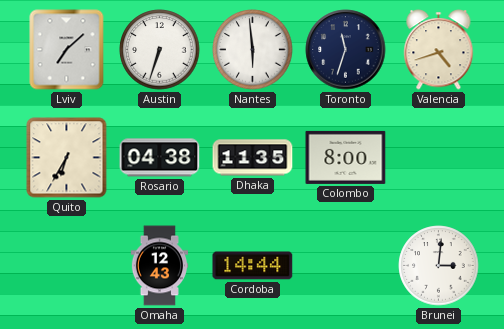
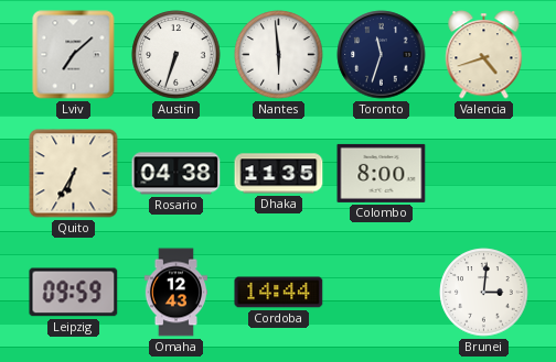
Leipzig: none -> 09:59
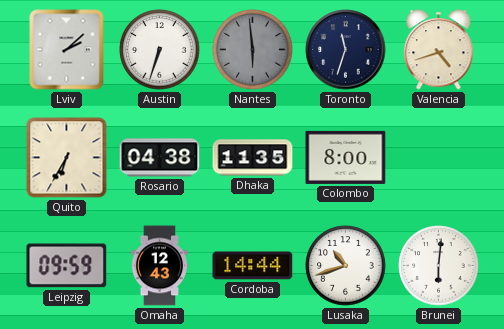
Lviv: 7:08 -> 2:08
Nantes dial: white -> grey
Lusaka: none -> 10:42
Brunei: 3:01 -> 6:01
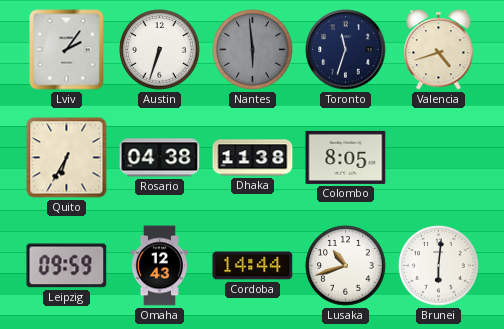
Lviv: 2:08 -> 2:06
Dhaka: 11:35 -> 11:38
Colombo: 8:00 -> 8:05
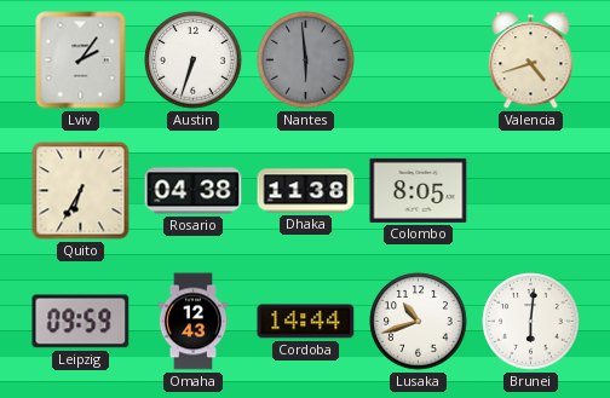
Toronto: 11:33 -> none
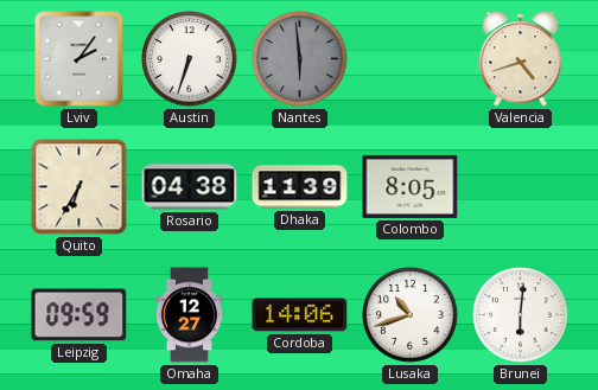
Dhaka: 11:38 -> 11:39
Omaha: 12:43 -> 12:27
Cordoba: 14:44 -> 14:06
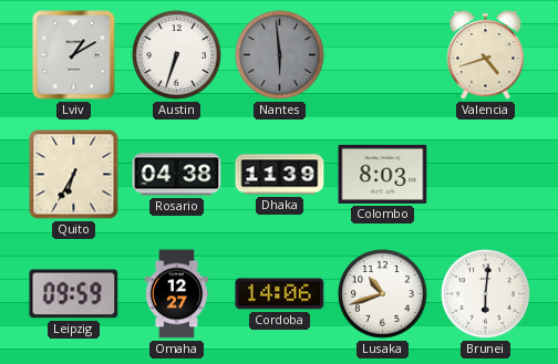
Lviv: 2:06 -> 1:10
Colombo: 8:05 -> 8:03
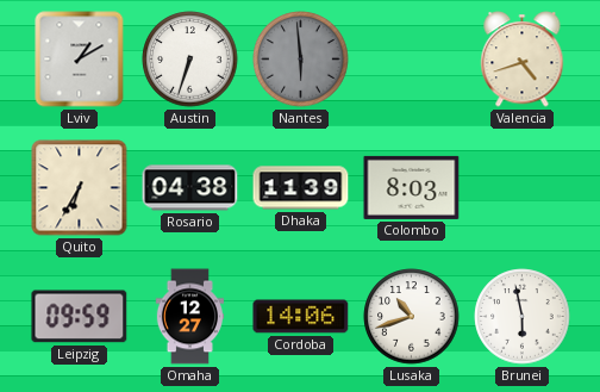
Brunei: 6:01 -> 5:58
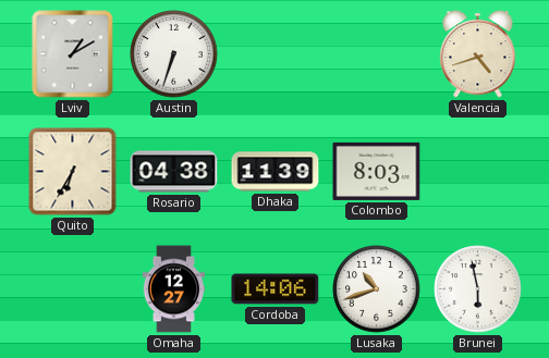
Nantes: 5:59 -> none
Leipzig: 09:59 -> none
